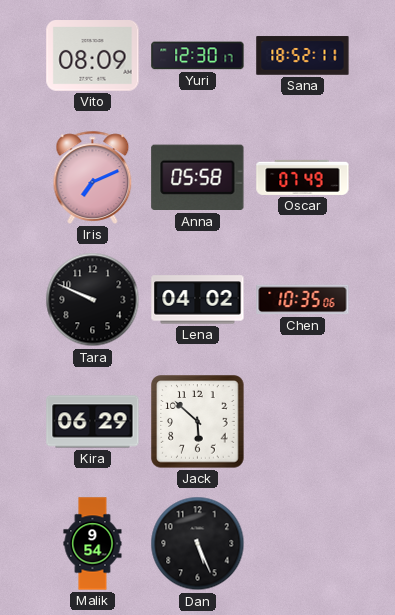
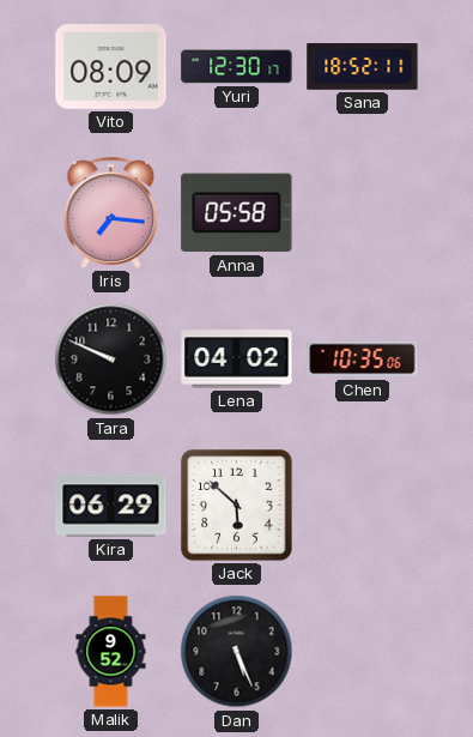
Iris: 7:11 -> 7:16
Oscar: 07:49 -> none
Malik: 9:54 -> 9:52
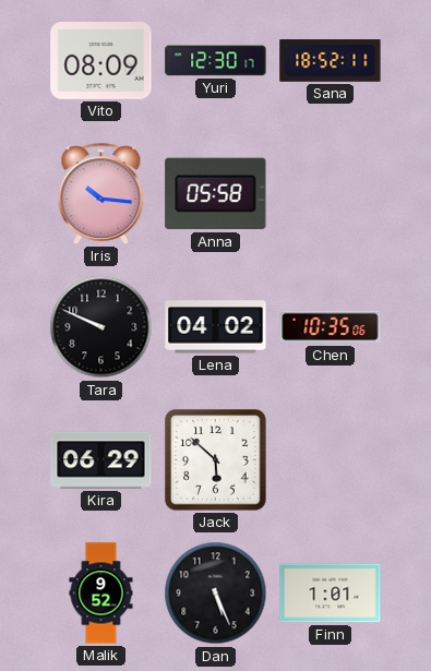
Iris: 7:16 -> 10:16
Finn: none -> 1:01
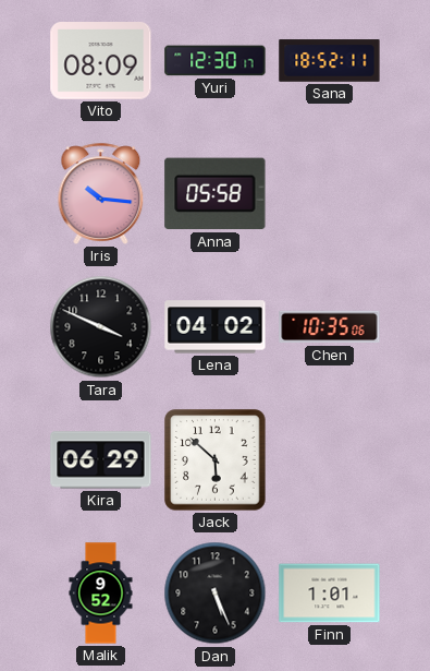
Tara: 9:49 -> 3:49
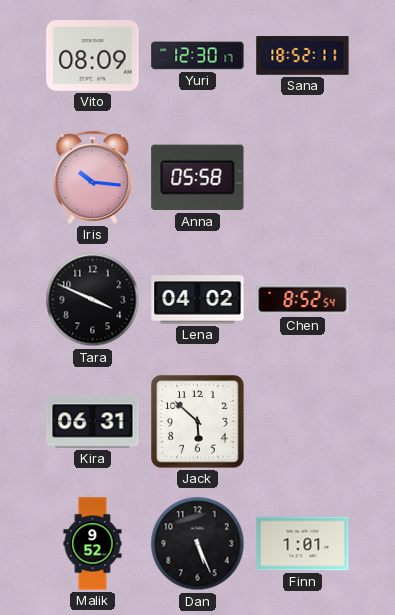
Chen: 10:35 -> 8:52
Kira: 06:29 -> 06:31
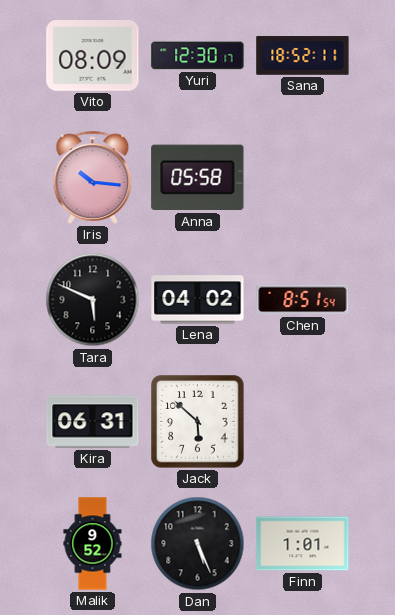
Tara: 3:49 -> 5:49
Chen: 8:52 -> 8:51
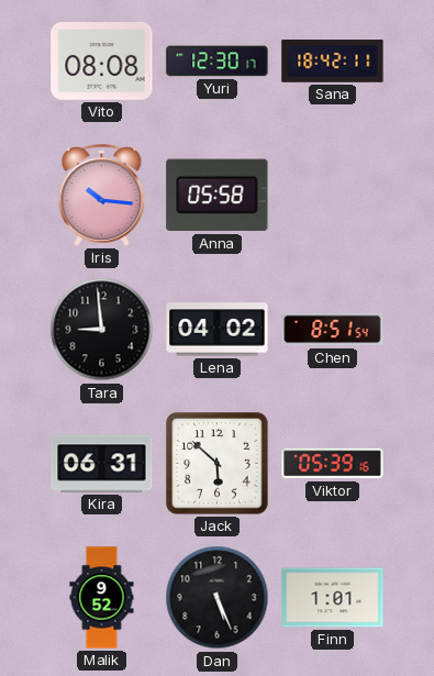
Vito: 08:09 -> 08:08
Sana: 18:52 -> 18:42
Tara: 5:49 -> 8:59
Viktor: none -> 05:39
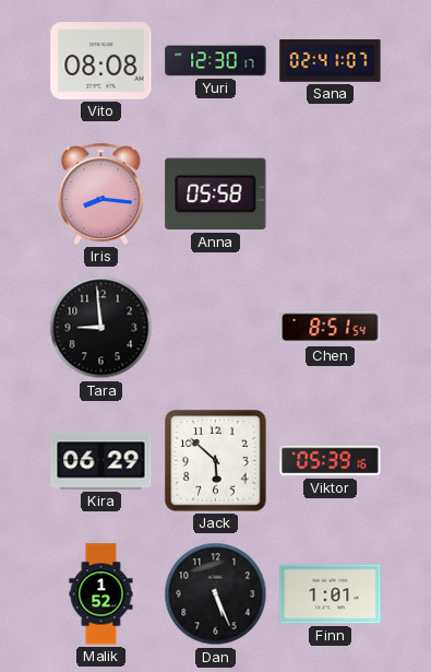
Sana: 18:42 -> 02:41
Iris: 10:16 -> 8:16
Lena: 04:02 -> none
Kira: 06:31 -> 06:29
Malik: 9:52 -> 1:52
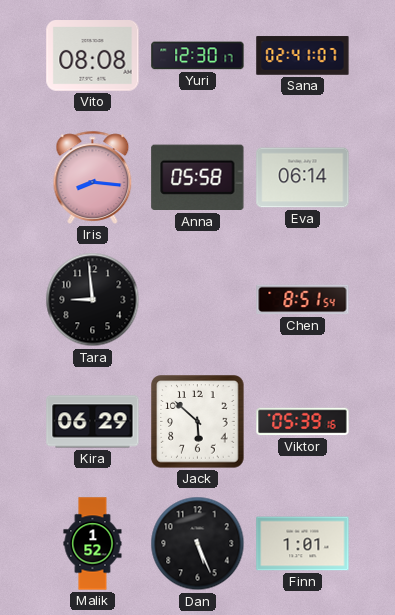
Eva: none -> 06:14
